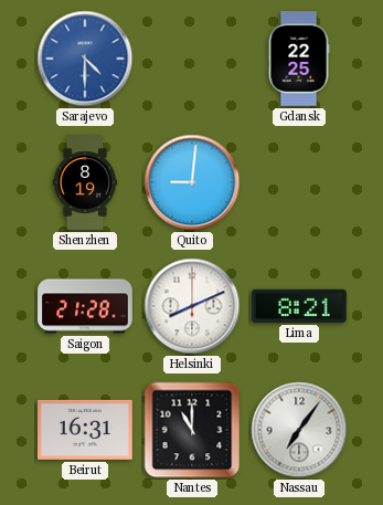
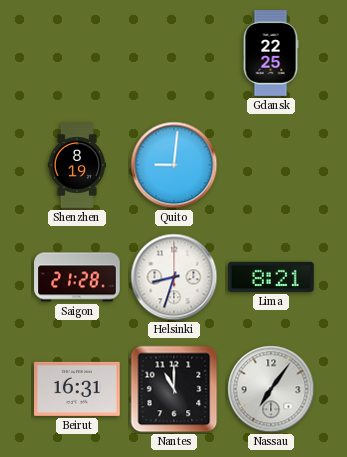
Sarajevo: 4:30 -> none
Helsinki: 8:11 -> 8:33
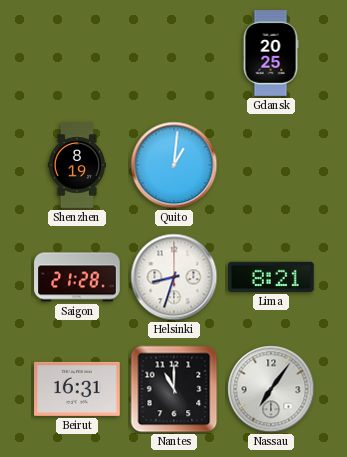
Gdansk: 22:25 -> 20:25
Quito: 9:01 -> 1:01
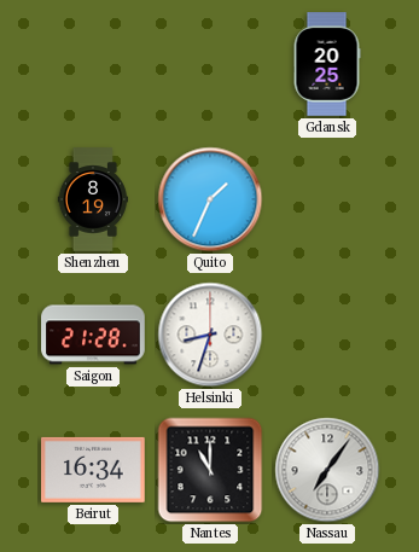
Quito: 1:01 -> 1:34
Lima: 8:21 -> none
Beirut: 16:31 -> 16:34
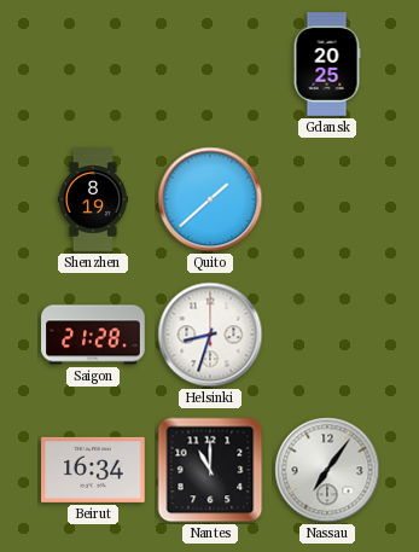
Quito: 1:34 -> 1:38
